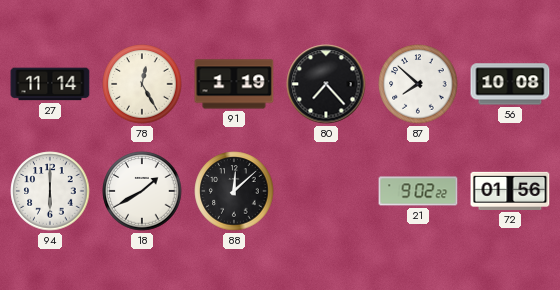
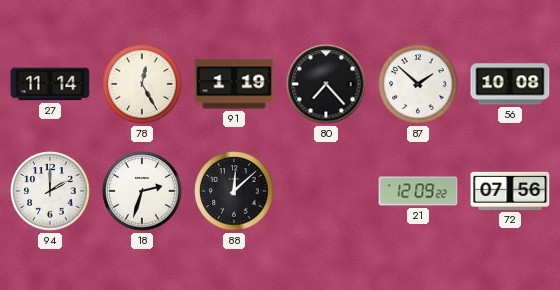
87: 7:52 -> 1:52
94: 6:00 -> 2:00
18: 1:40 -> 2:33
21: 9:02 -> 12:09
72: 01:56 -> 07:56
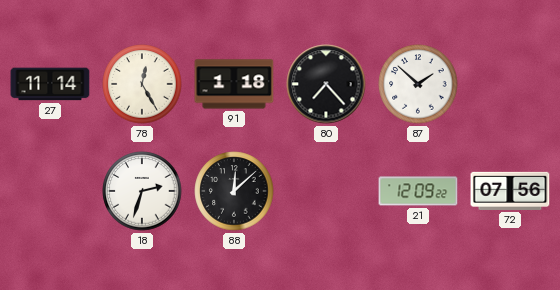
91: 1:19 -> 1:18
56: 10:08 -> none
94: 2:00 -> none
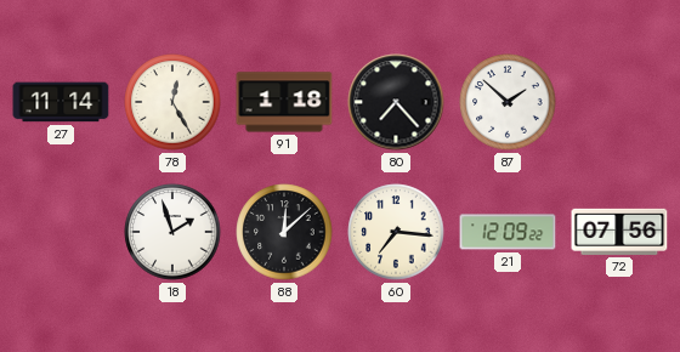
18: 2:33 -> 1:57
60: none -> 7:16
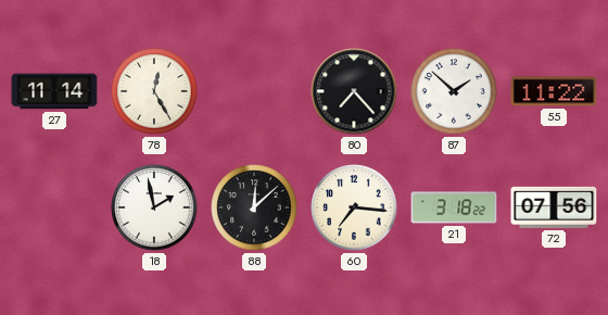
91: 1:18 -> none
55: none -> 11:22
18: 1:57 -> 1:58
21: 12:09 -> 3:18
